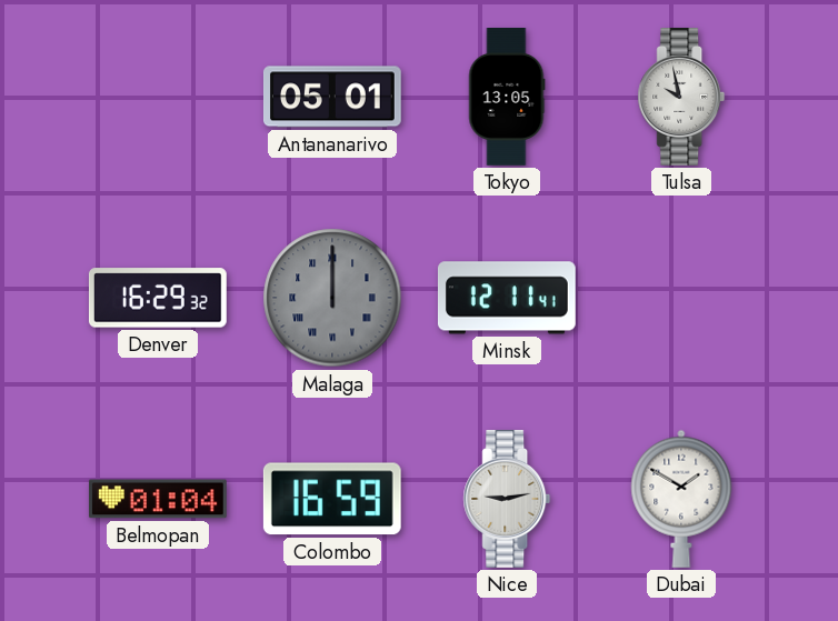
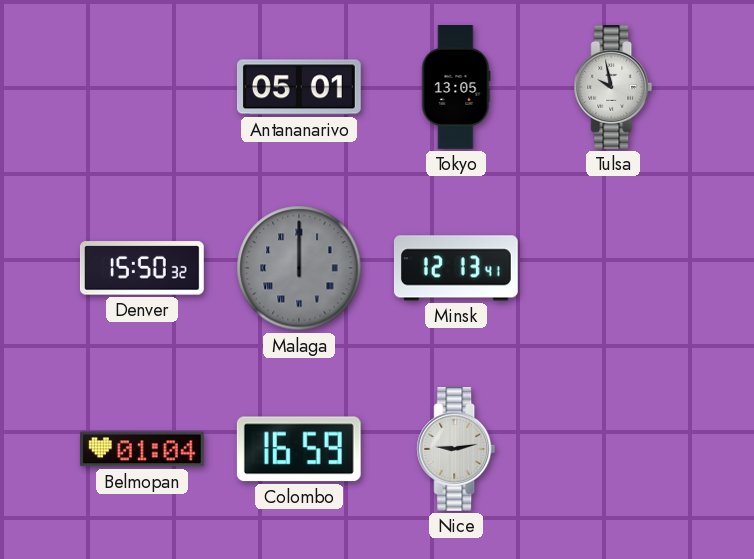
Denver: 16:29 -> 15:50
Minsk: 12:11 -> 12:13
Dubai: 1:50 -> none
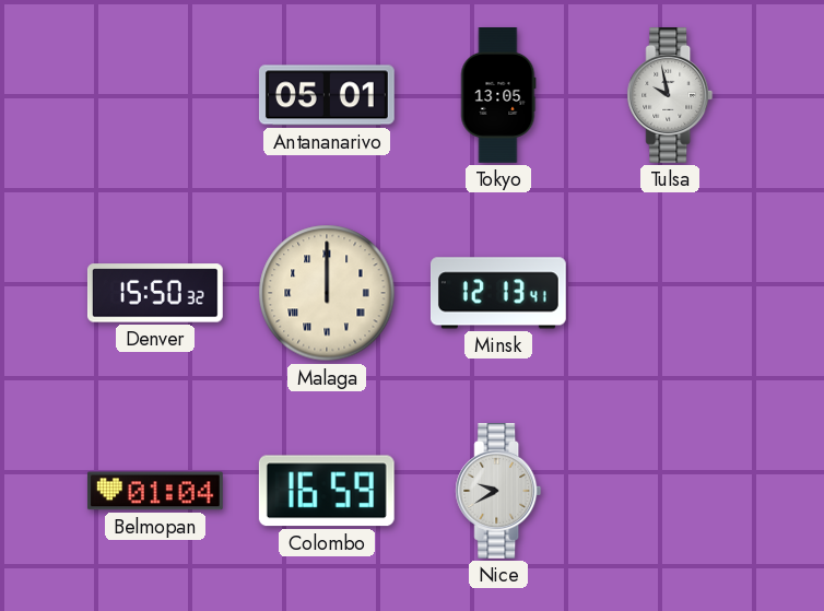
Malaga dial: grey -> cream
Nice: 9:13 -> 9:40
